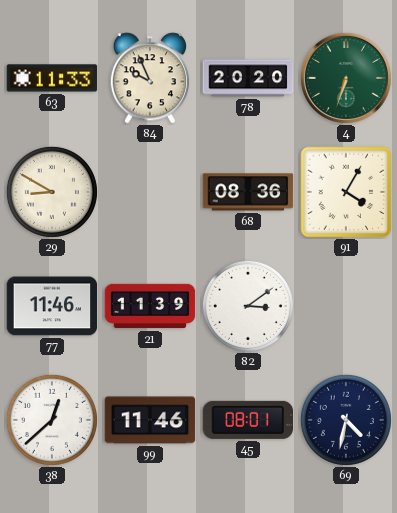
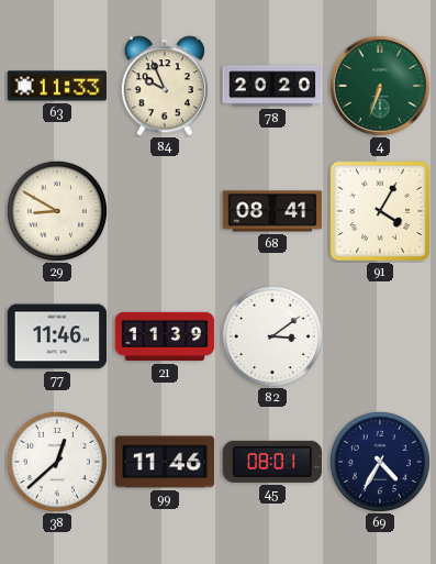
68: 08:36 -> 08:41
69: 4:32 -> 4:35
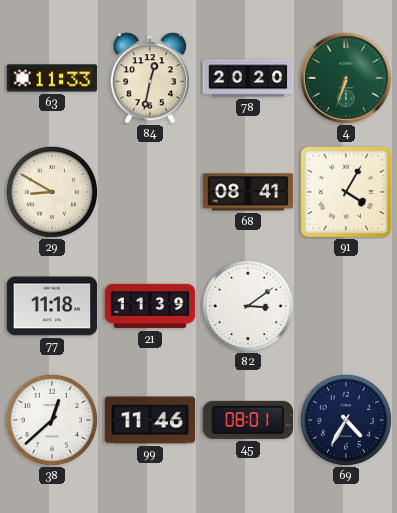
84: 9:56 -> 12:32
77: 11:46 -> 11:18
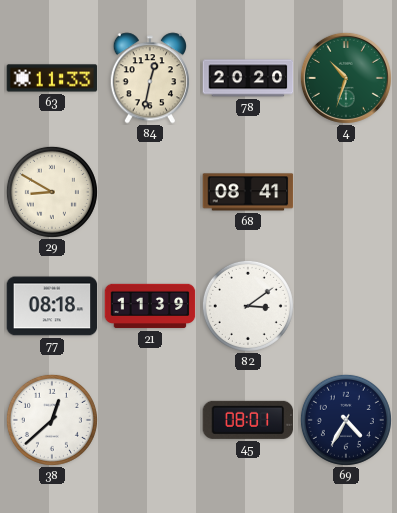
4: 6:33 -> 10:33
91: 4:05 -> none
77: 11:18 -> 08:18
99: 11:46 -> none
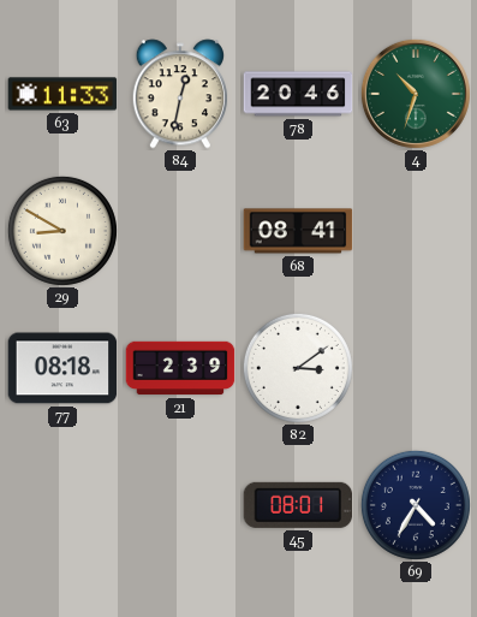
78: 20:20 -> 20:46
21: 11:39 -> 2:39
38: 12:38 -> none
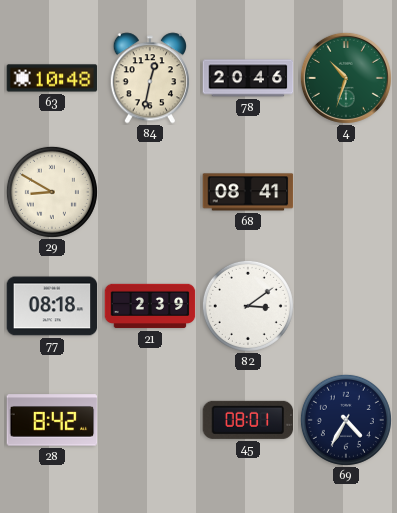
63: 11:33 -> 10:48
28: none -> 8:42
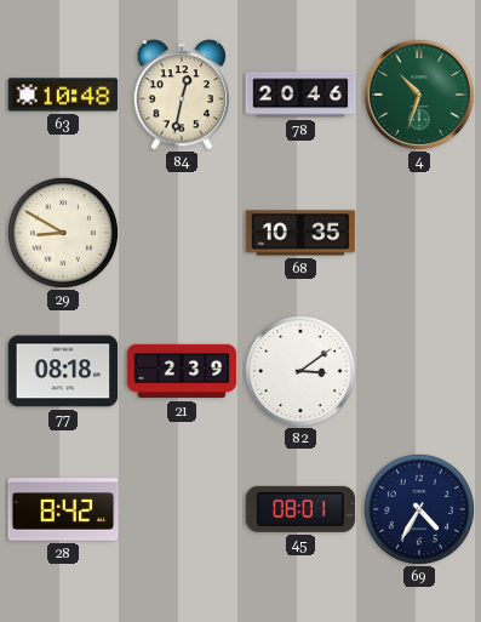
68: 08:41 -> 10:35
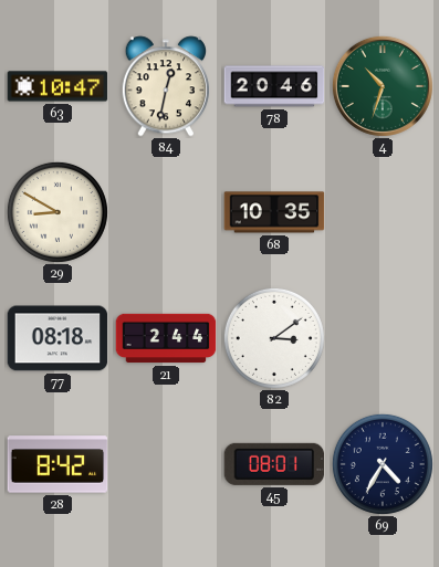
63: 10:48 -> 10:47
21: 2:39 -> 2:44
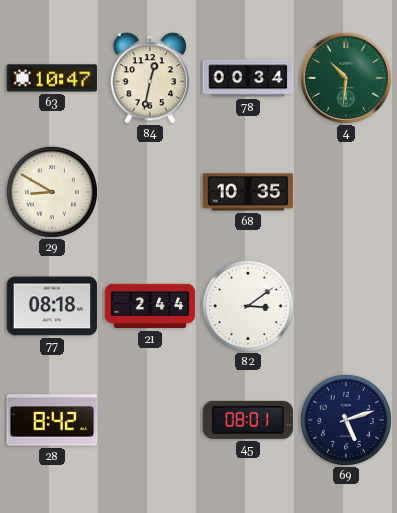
78: 20:46 -> 00:34
4: 10:33 -> 10:31
69: 4:35 -> 5:12
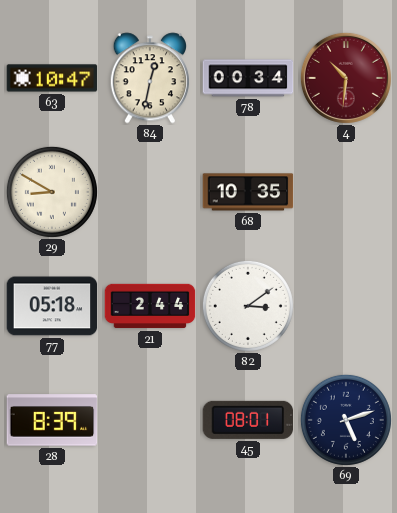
4 dial: green -> burgundy
77: 08:18 -> 05:18
28: 8:42 -> 8:39
